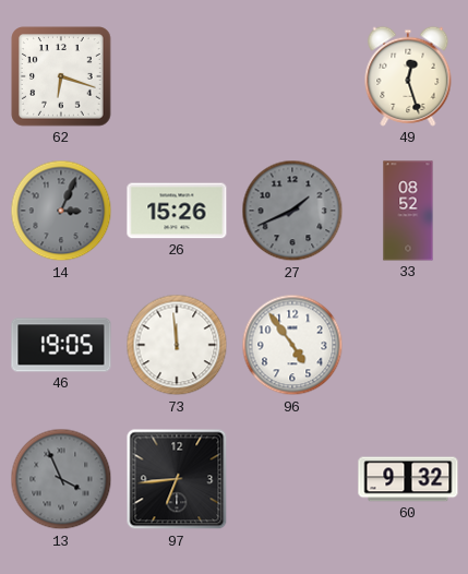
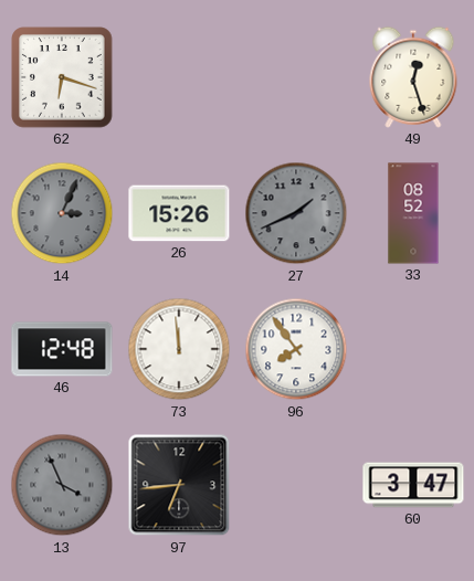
46: 19:05 -> 12:48
96: 4:54 -> 7:54
60: 9:32 -> 3:47
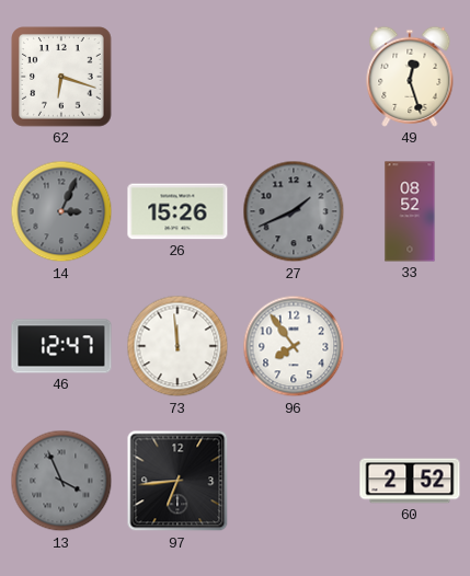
46: 12:48 -> 12:47
60: 3:47 -> 2:52
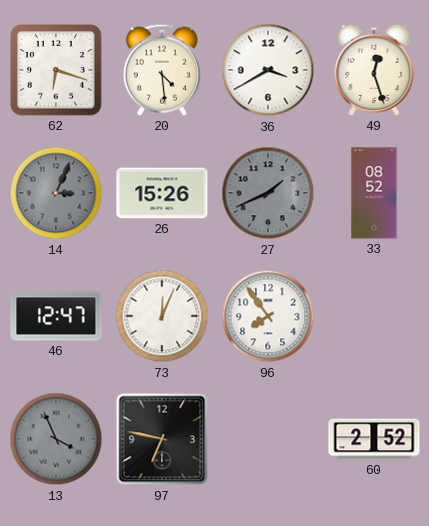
20: none -> 4:29
36: none -> 3:40
73: 11:59 -> 12:04
97: 6:44 -> 6:47
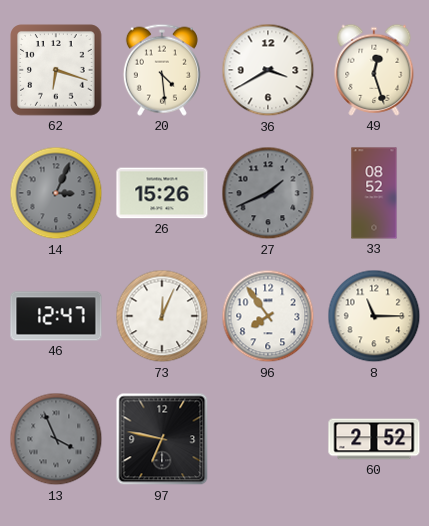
8: none -> 11:15
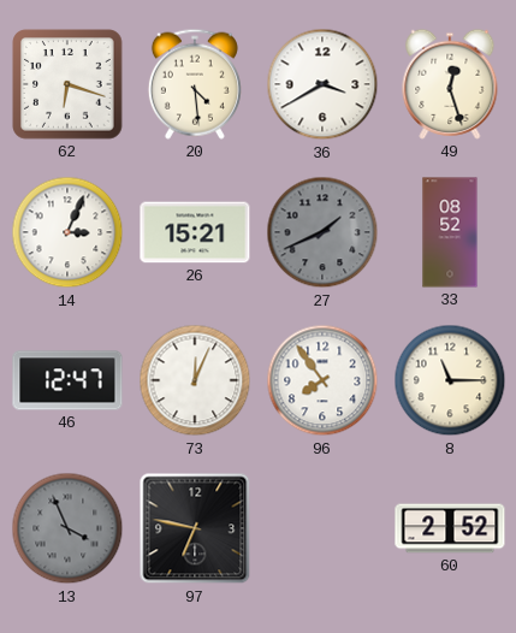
14 dial: grey -> white
26: 15:26 -> 15:21
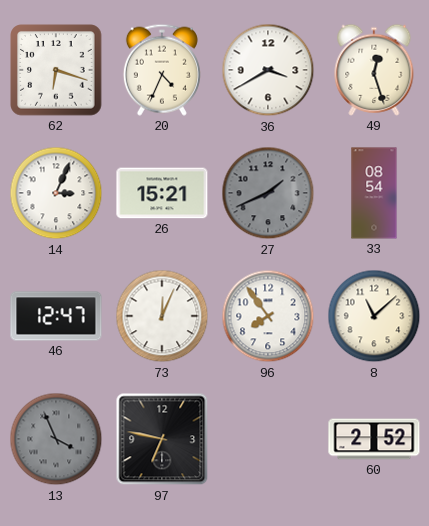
20: 4:29 -> 4:34
33: 08:52 -> 08:54
8: 11:15 -> 11:08
